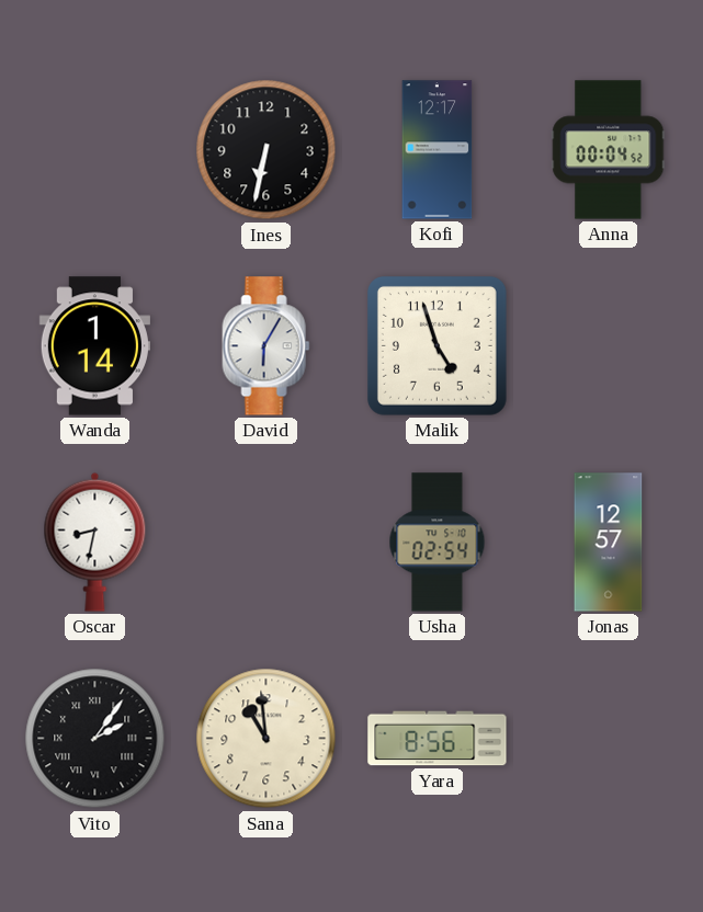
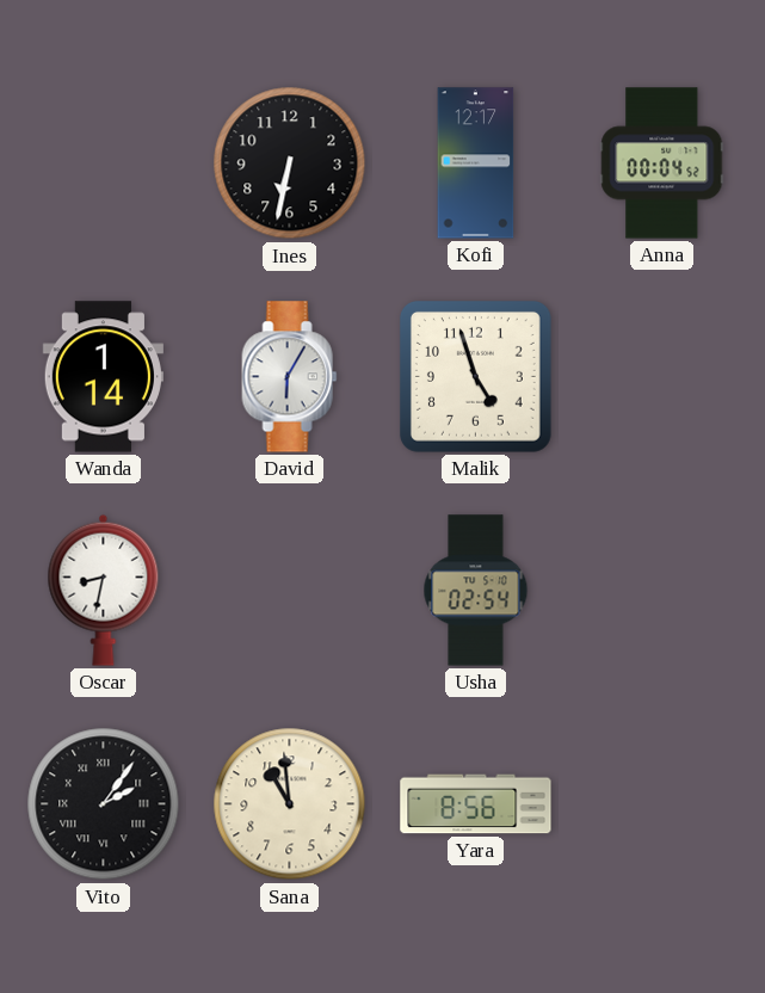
Jonas: 12:57 -> none
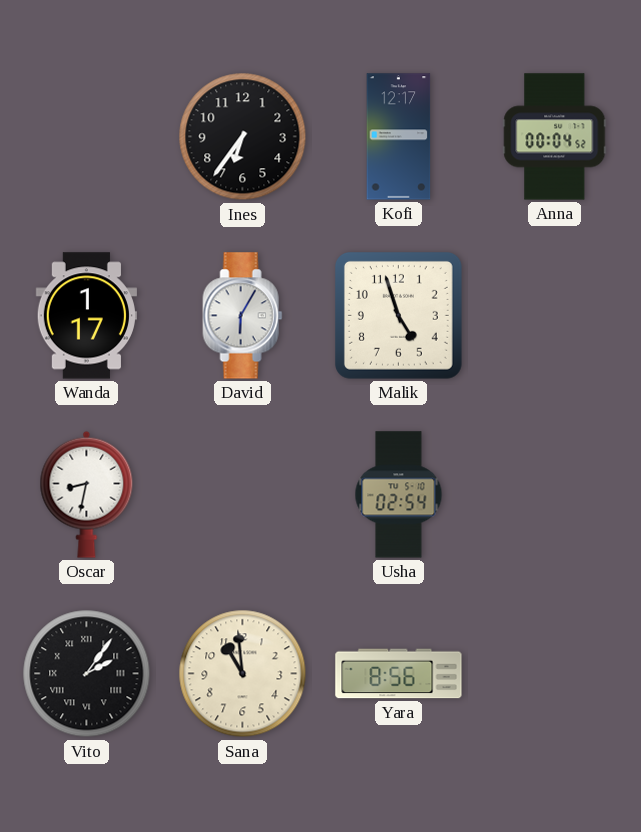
Ines: 6:32 -> 6:36
Wanda: 1:14 -> 1:17
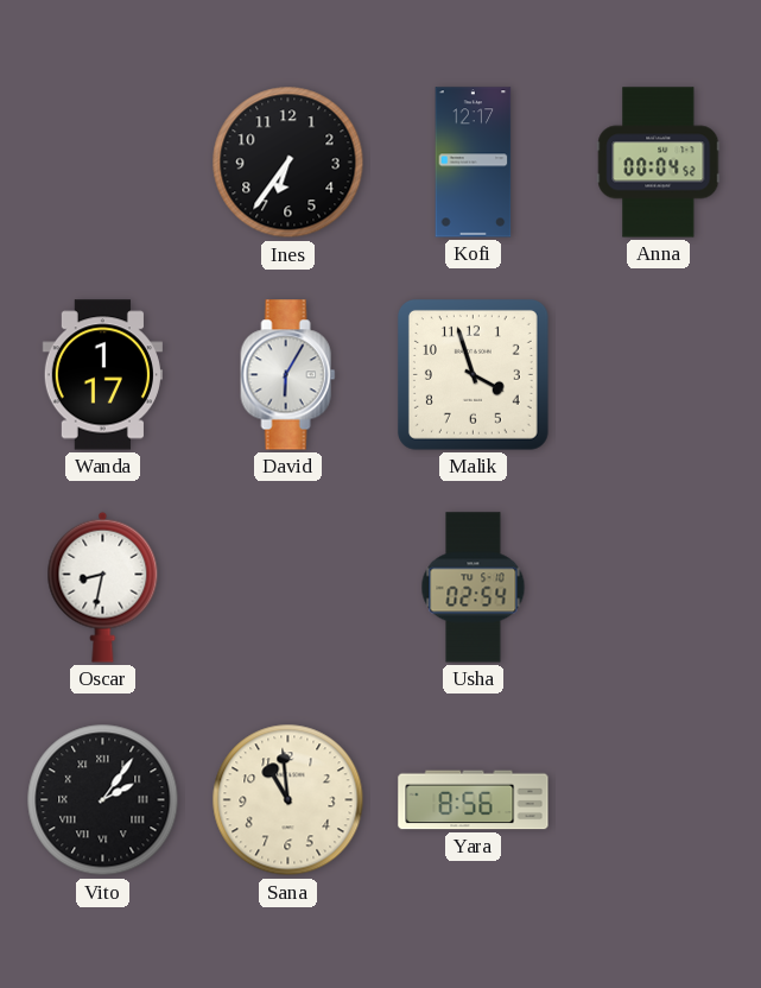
Malik: 4:57 -> 3:57
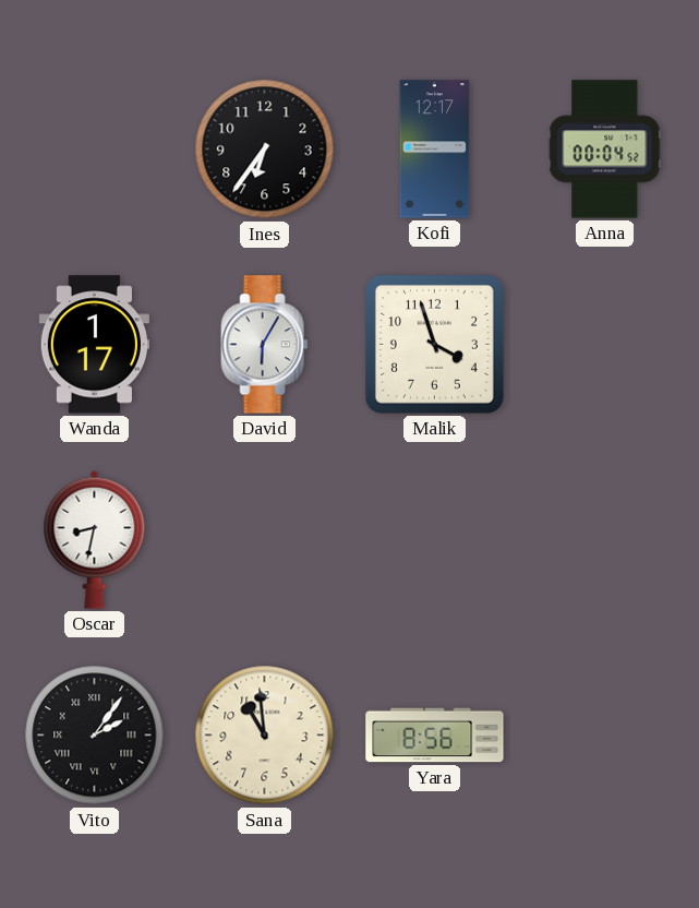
Usha: 02:54 -> none
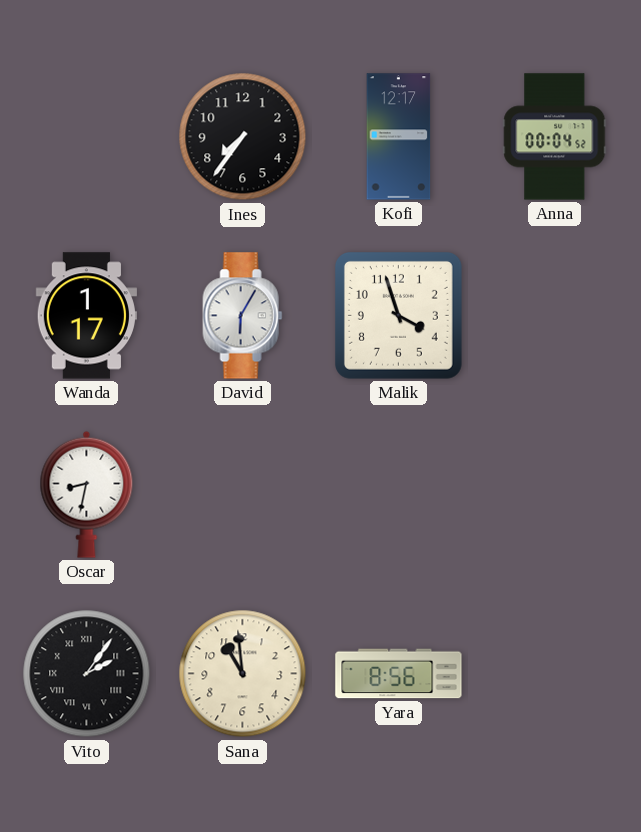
Ines: 6:36 -> 7:36
